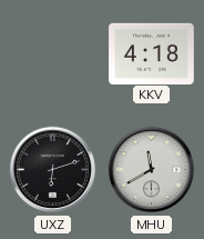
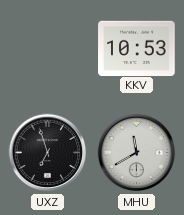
KKV: 4:18 -> 10:53
UXZ: 6:12 -> 6:57
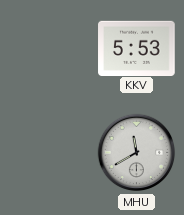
KKV: 10:53 -> 5:53
UXZ: 6:57 -> none
